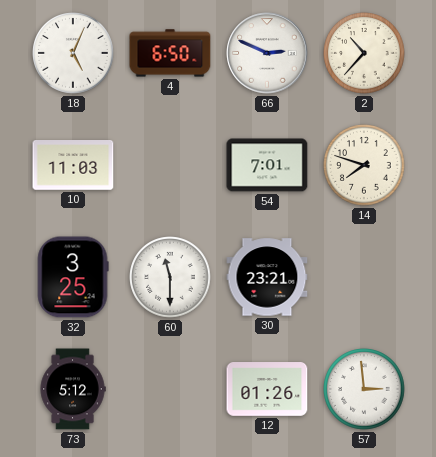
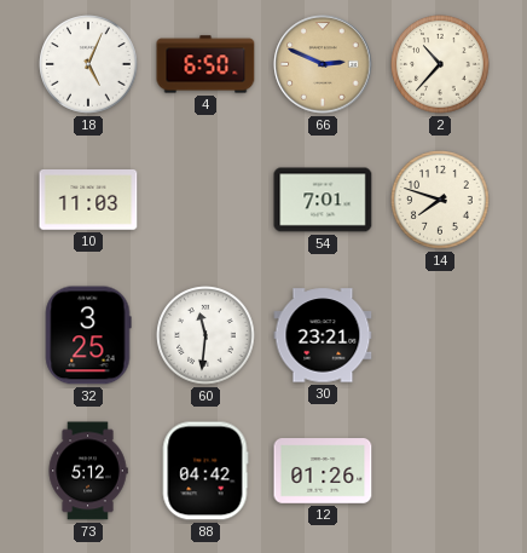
66 dial: white -> champagne
60: 11:30 -> 11:31
88: none -> 04:42
57: 2:59 -> none
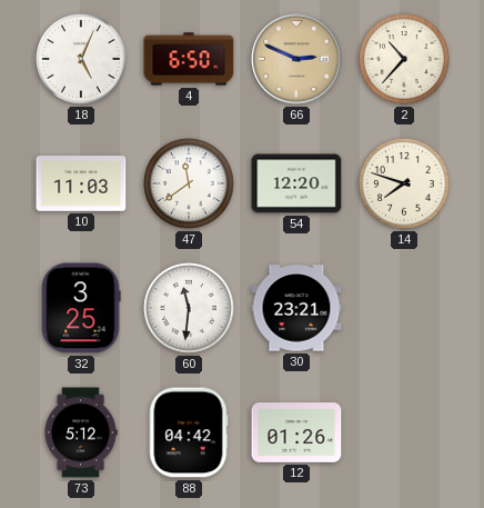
47: none -> 11:39
54: 7:01 -> 12:20
